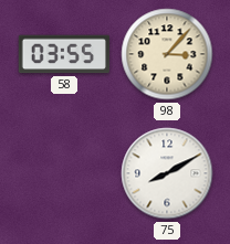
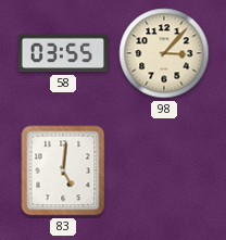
83: none -> 5:01
75: 8:10 -> none
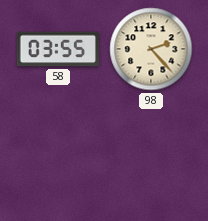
98: 3:07 -> 2:23
83: 5:01 -> none
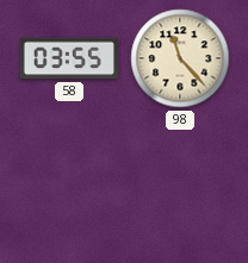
98: 2:23 -> 11:23
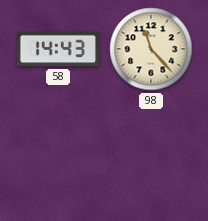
58: 03:55 -> 14:43
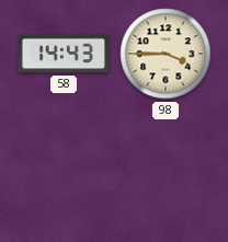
98: 11:23 -> 3:45
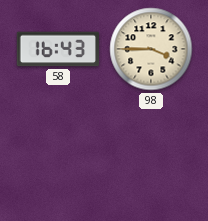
58: 14:43 -> 16:43
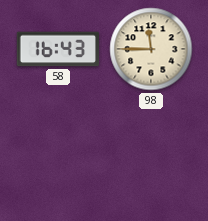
98: 3:45 -> 11:45
